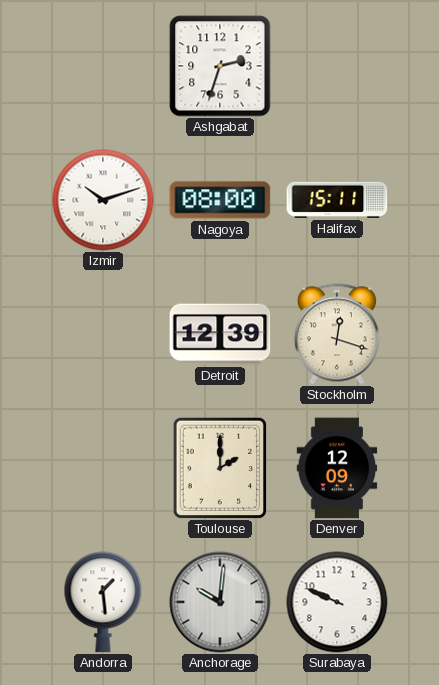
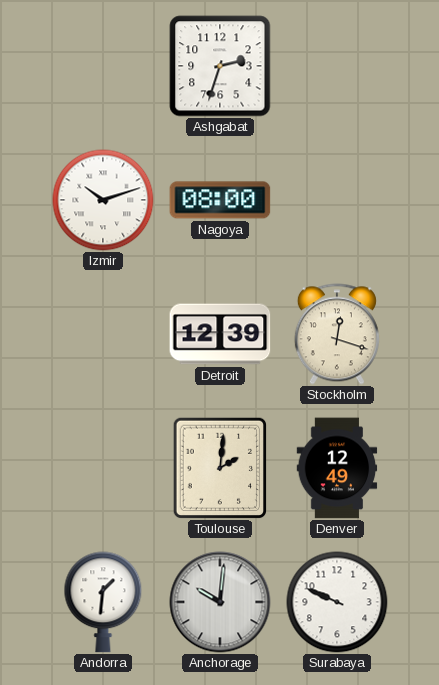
Halifax: 15:11 -> none
Toulouse: 2:00 -> 2:01
Denver: 12:09 -> 12:49
Andorra: 1:29 -> 1:31
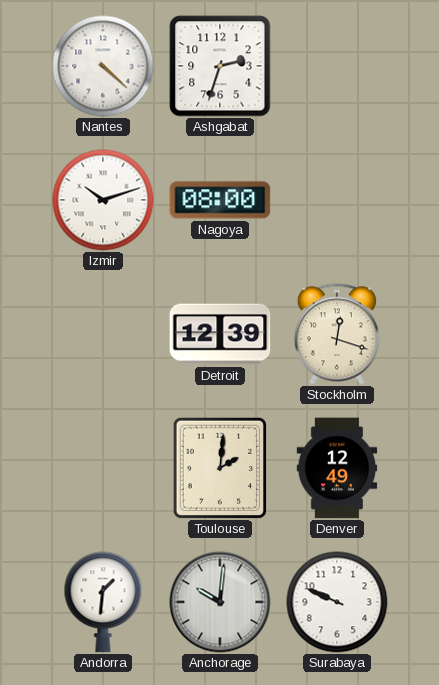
Nantes: none -> 4:22
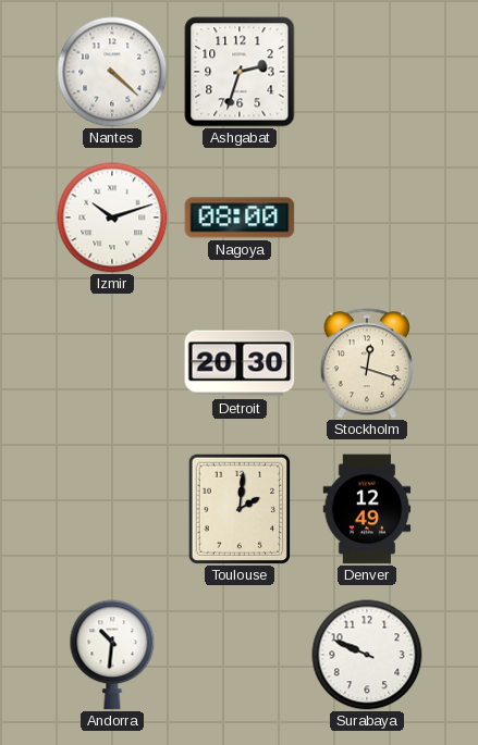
Detroit: 12:39 -> 20:30
Andorra: 1:31 -> 10:31
Anchorage: 10:01 -> none
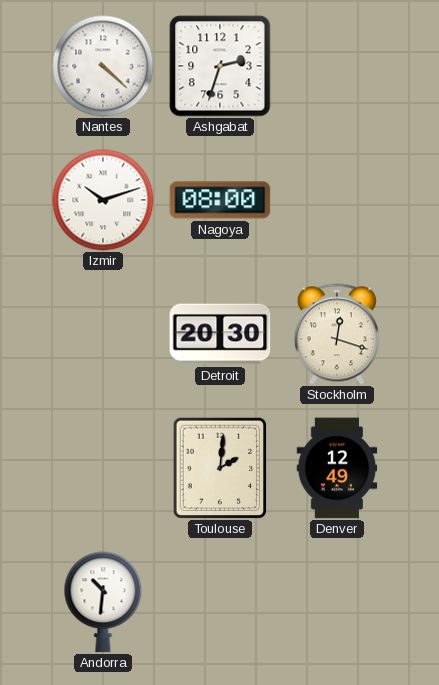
Surabaya: 9:49 -> none
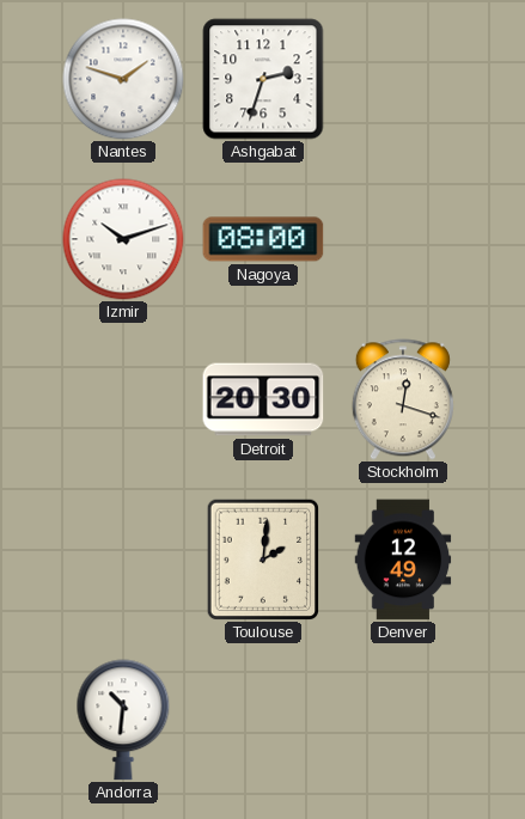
Nantes: 4:22 -> 1:48
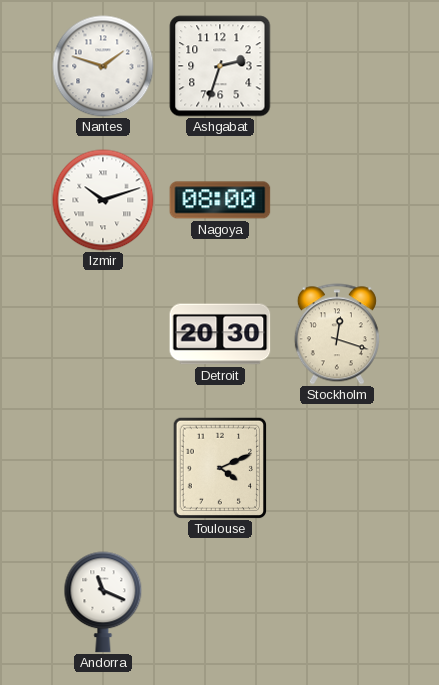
Toulouse: 2:01 -> 4:11
Denver: 12:49 -> none
Andorra: 10:31 -> 11:19
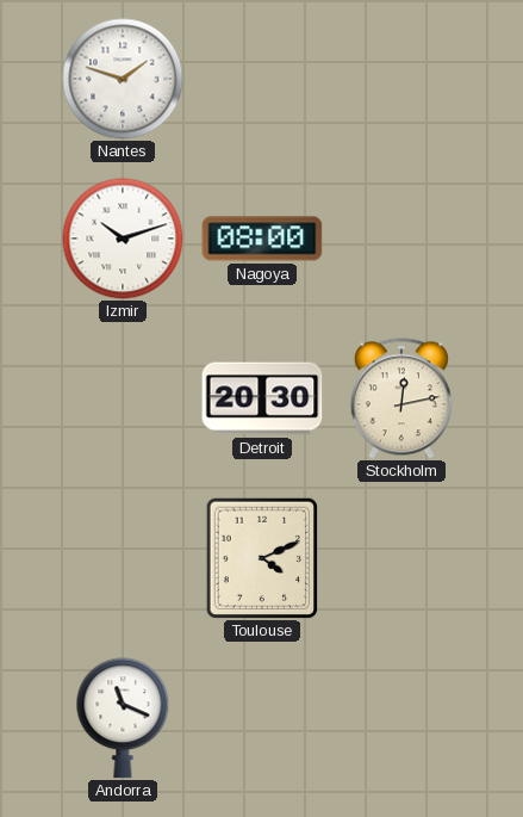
Ashgabat: 2:33 -> none
Stockholm: 12:18 -> 12:13
